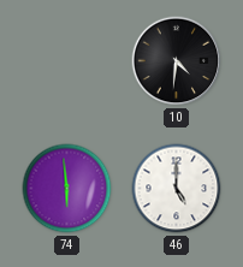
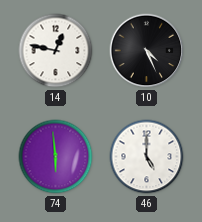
14: none -> 12:47
10: 4:31 -> 4:26
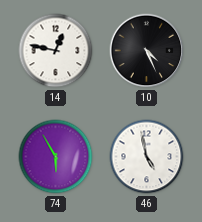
74: 5:59 -> 5:55
46: 5:00 -> 4:58
